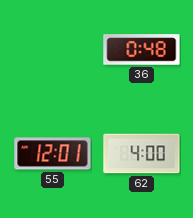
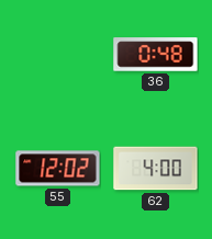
55: 12:01 -> 12:02
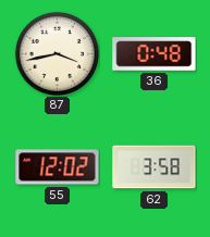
87: none -> 3:43
62: 4:00 -> 3:58
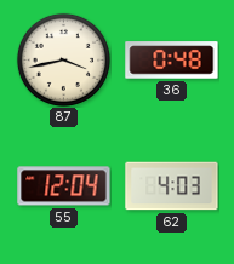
55: 12:02 -> 12:04
62: 3:58 -> 4:03
